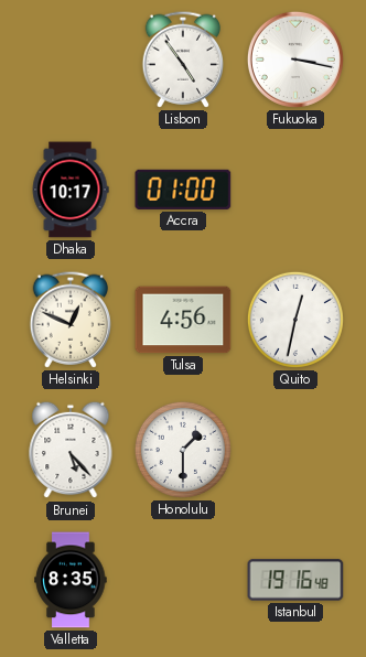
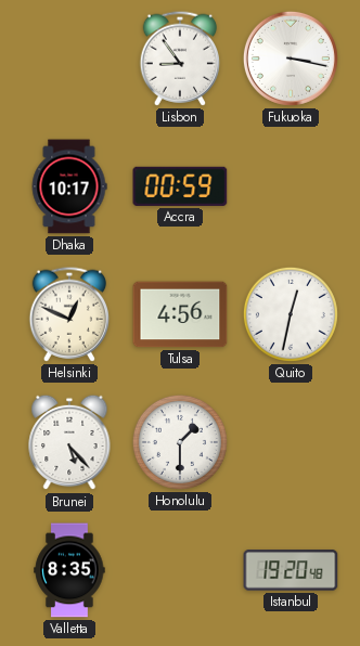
Lisbon: 4:54 -> 8:54
Accra: 01:00 -> 00:59
Istanbul: 19:16 -> 19:20
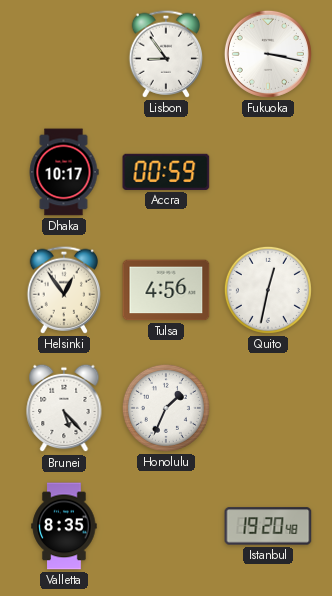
Helsinki: 12:49 -> 12:54
Honolulu: 1:30 -> 1:34
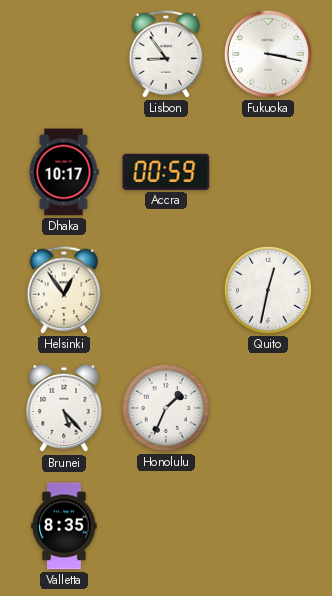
Tulsa: 4:56 -> none
Istanbul: 19:20 -> none
